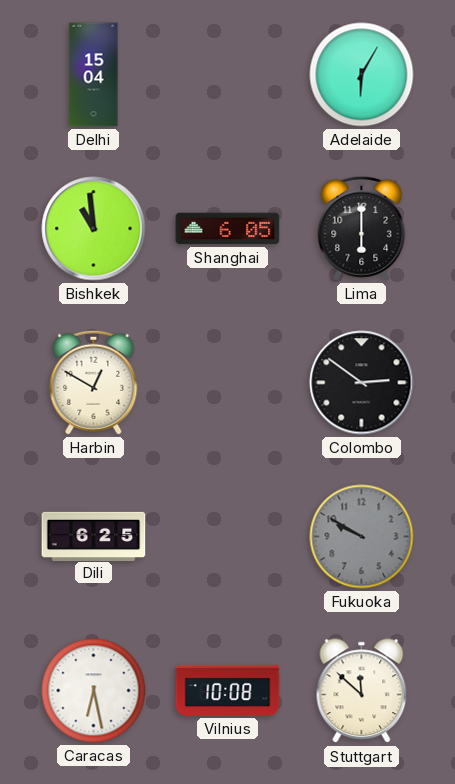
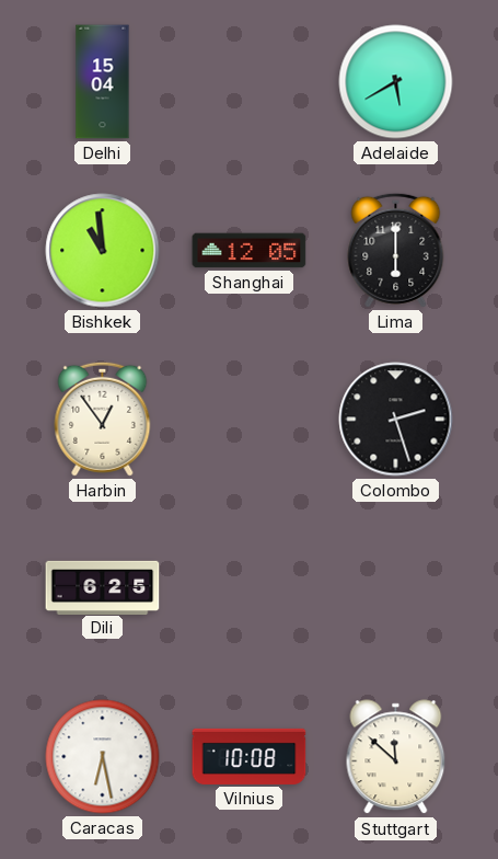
Adelaide: 6:05 -> 5:40
Shanghai: 6:05 -> 12:05
Harbin: 12:50 -> 12:54
Colombo: 2:51 -> 2:27
Fukuoka: 9:50 -> none
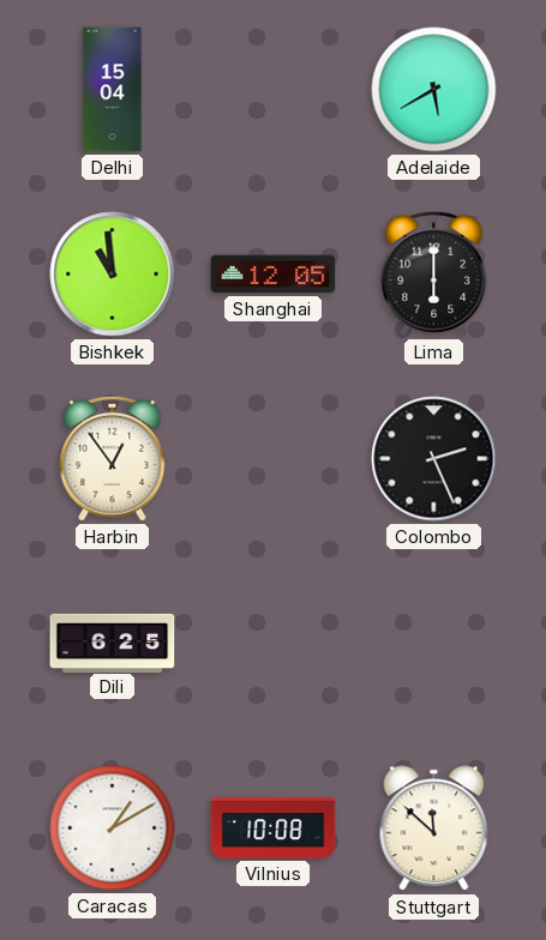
Colombo: 2:27 -> 2:26
Caracas: 6:28 -> 1:10
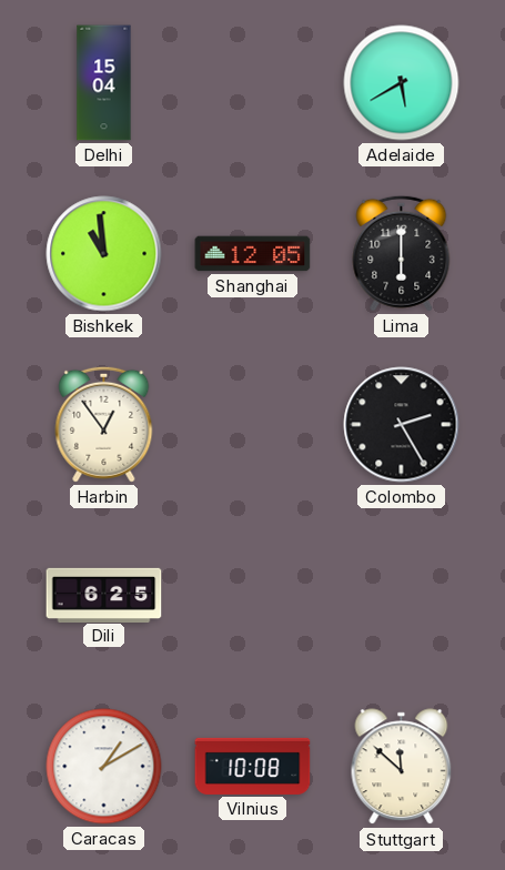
Colombo: 2:26 -> 2:25
